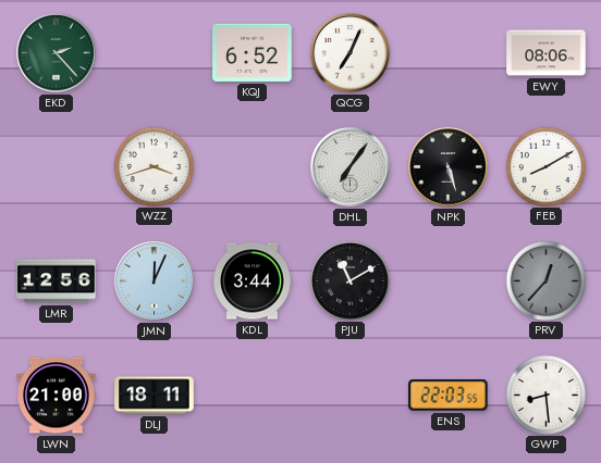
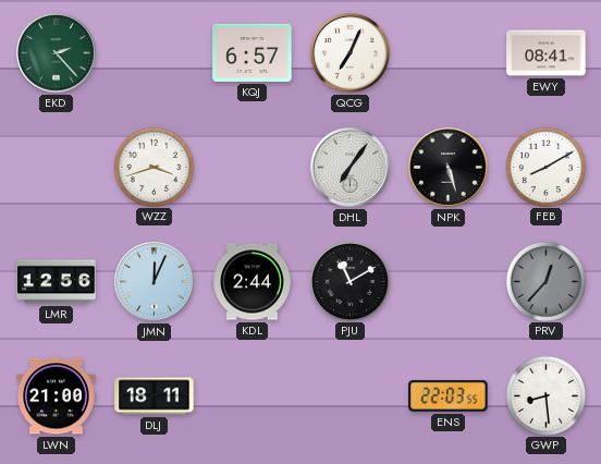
KQJ: 6:52 -> 6:57
EWY: 08:06 -> 08:41
KDL: 3:44 -> 2:44
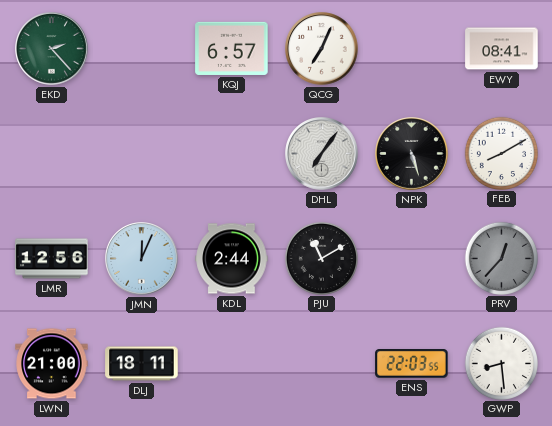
WZZ: 3:42 -> none
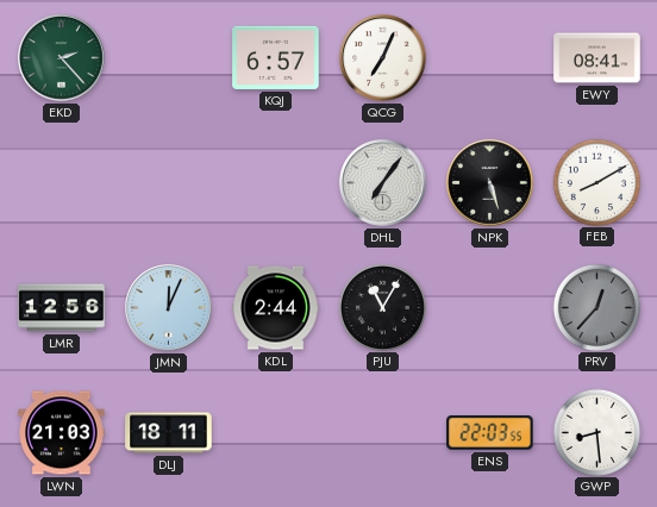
PJU: 11:10 -> 11:05
LWN: 21:00 -> 21:03
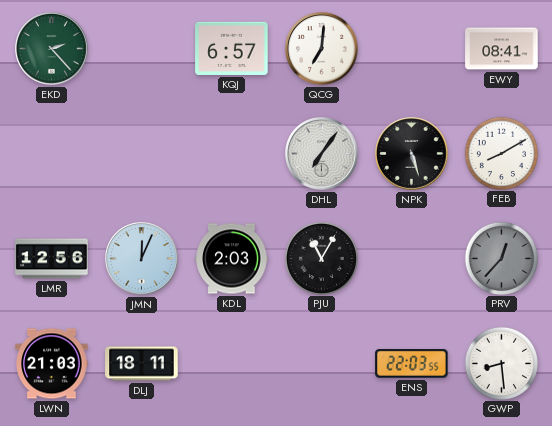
QCG: 7:04 -> 7:01
KDL: 2:44 -> 2:03
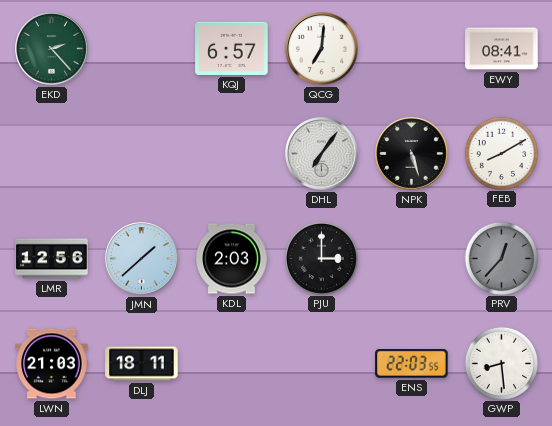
JMN: 12:04 -> 1:38
PJU: 11:05 -> 3:00
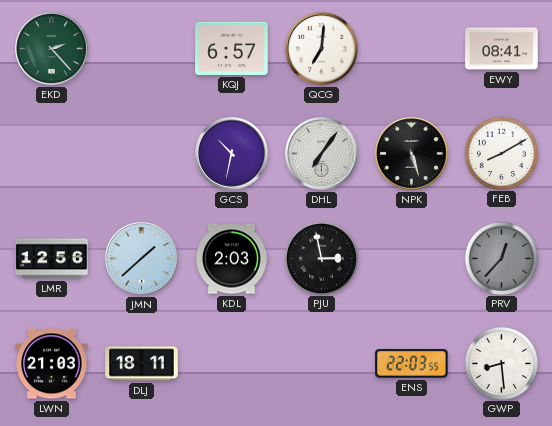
GCS: none -> 10:32
PJU: 3:00 -> 2:58
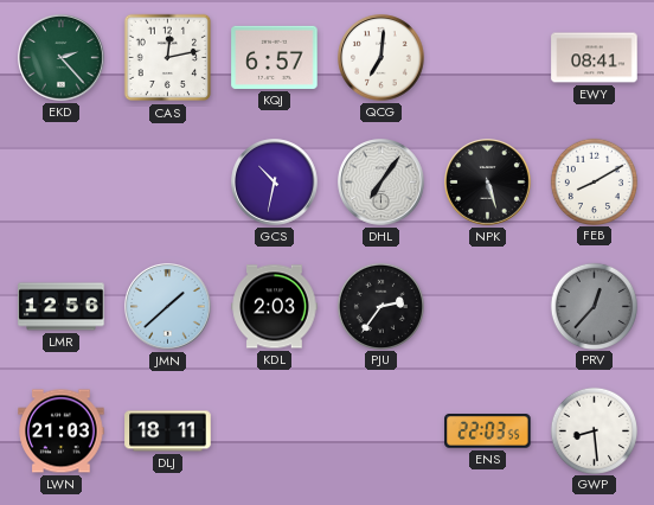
CAS: none -> 12:13
PJU: 2:58 -> 2:36
